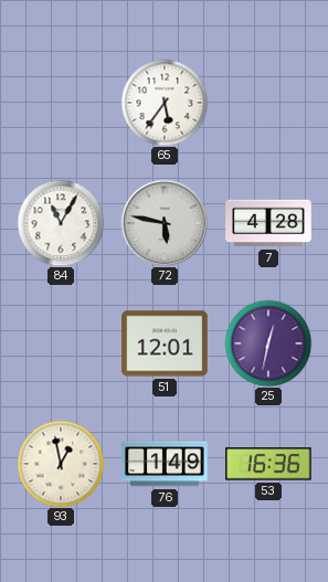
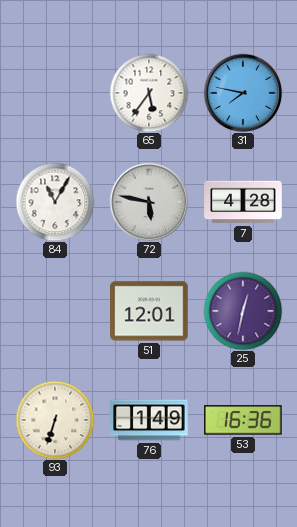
31: none -> 7:47
93: 12:58 -> 6:33
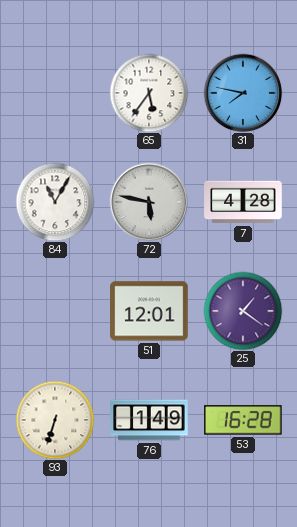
25: 12:32 -> 1:21
53: 16:36 -> 16:28
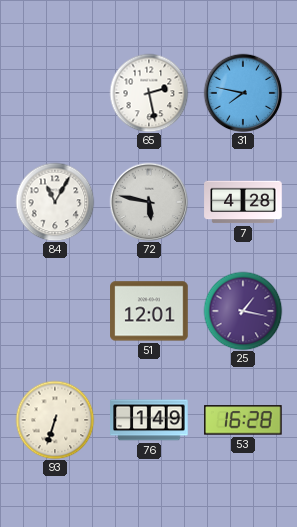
65: 5:36 -> 2:28
25: 1:21 -> 1:17
